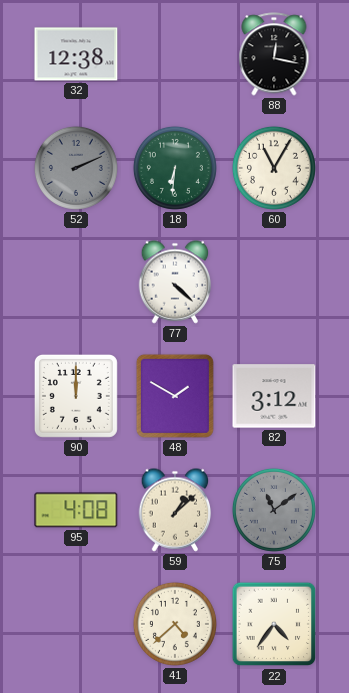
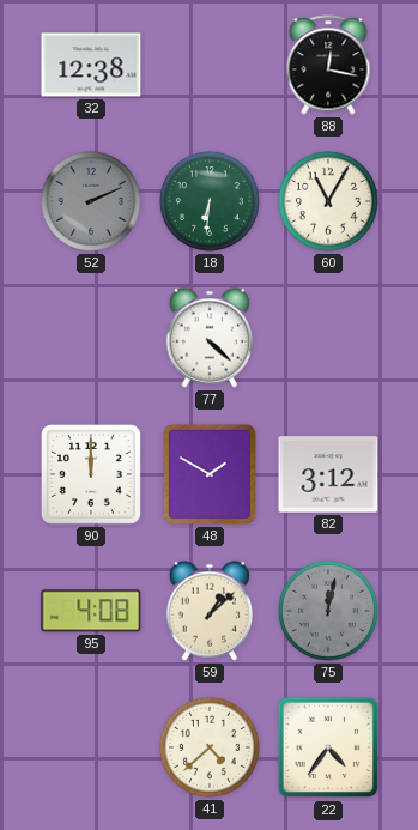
75: 11:09 -> 12:02
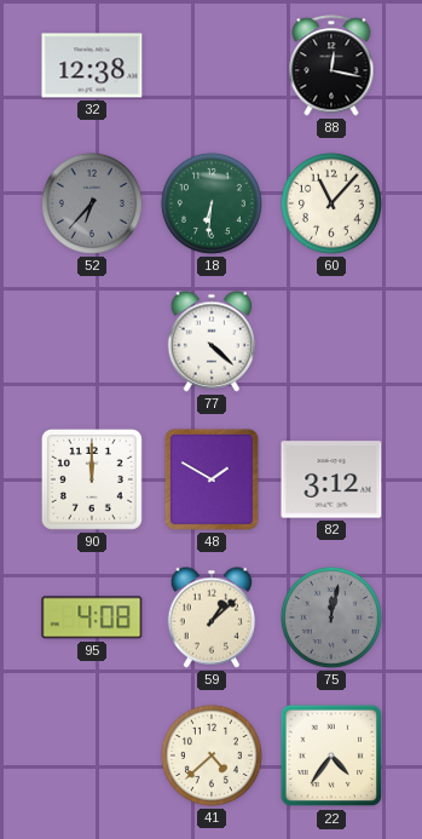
52: 2:11 -> 6:37
60: 11:05 -> 11:07
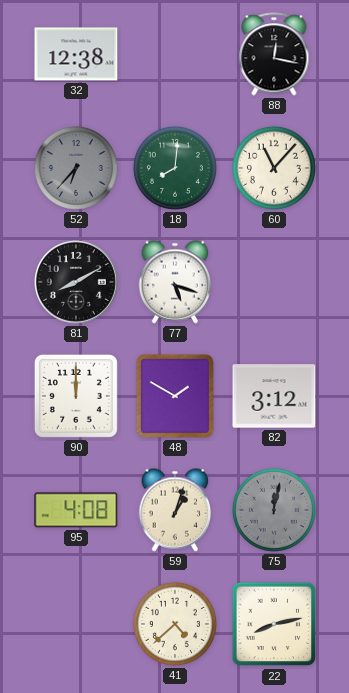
18: 6:31 -> 8:01
81: none -> 8:10
77: 4:22 -> 5:18
59: 1:08 -> 1:03
22: 4:36 -> 8:13
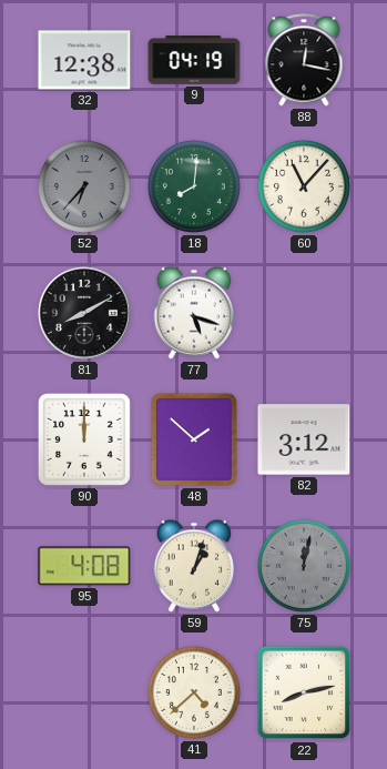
9: none -> 04:19
48: 1:50 -> 1:52
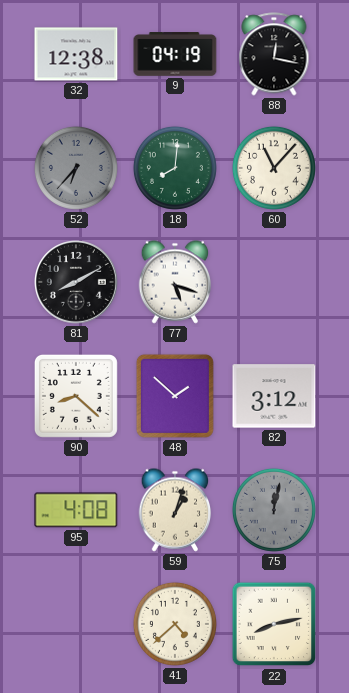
90: 12:00 -> 8:22
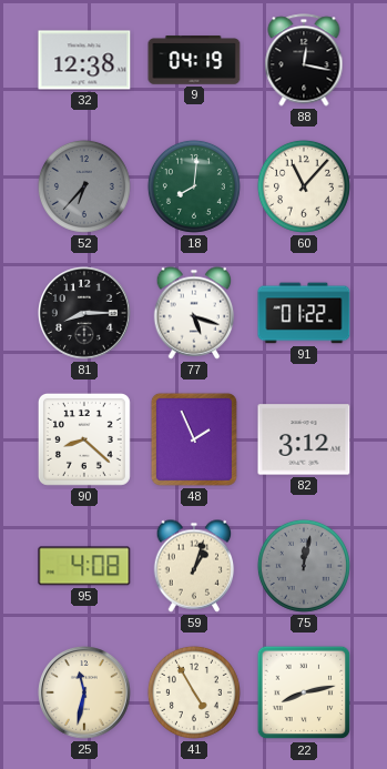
81: 8:10 -> 8:15
91: none -> 01:22
48: 1:52 -> 1:56
25: none -> 11:32
41: 4:38 -> 4:55
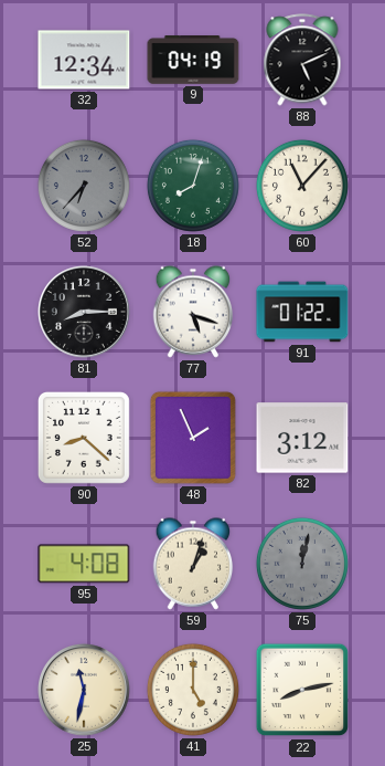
32: 12:38 -> 12:34
88: 12:17 -> 5:11
18: 8:01 -> 8:03
41: 4:55 -> 5:00
